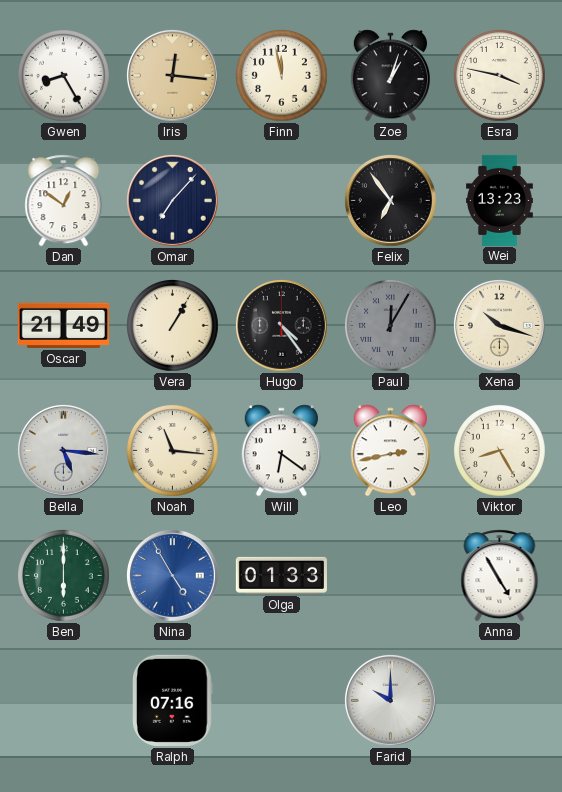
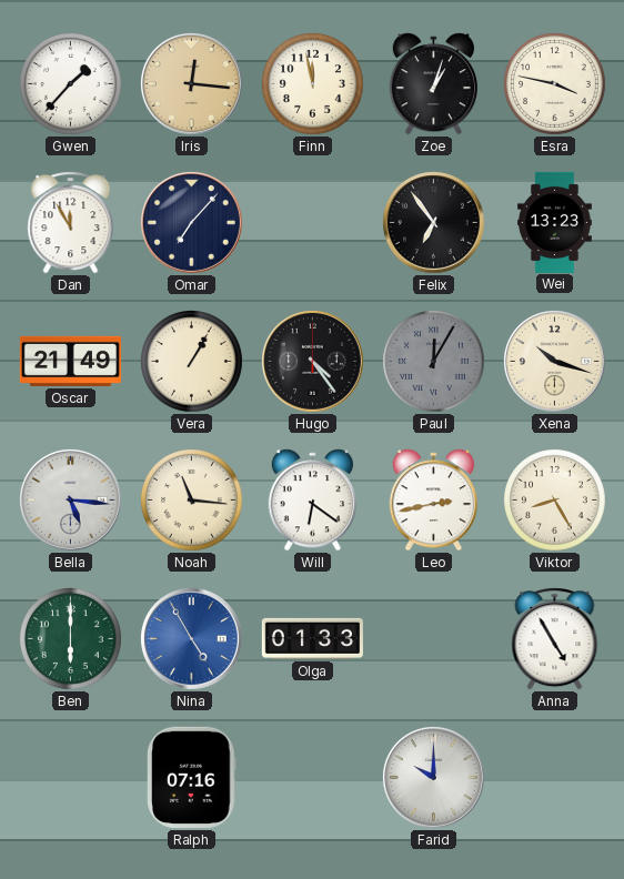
Gwen: 8:25 -> 1:37
Dan: 12:51 -> 11:55
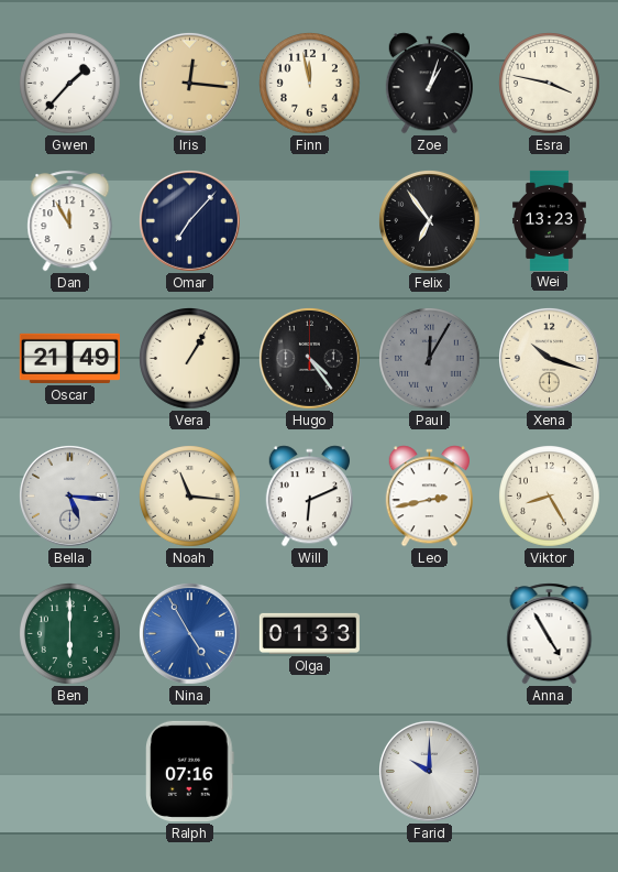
Will: 6:21 -> 6:11
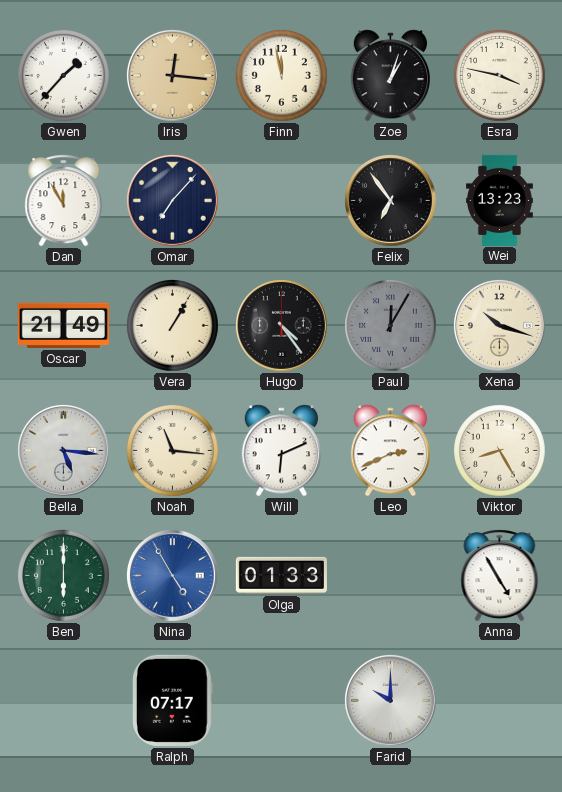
Leo: 2:43 -> 2:41
Ralph: 07:16 -> 07:17
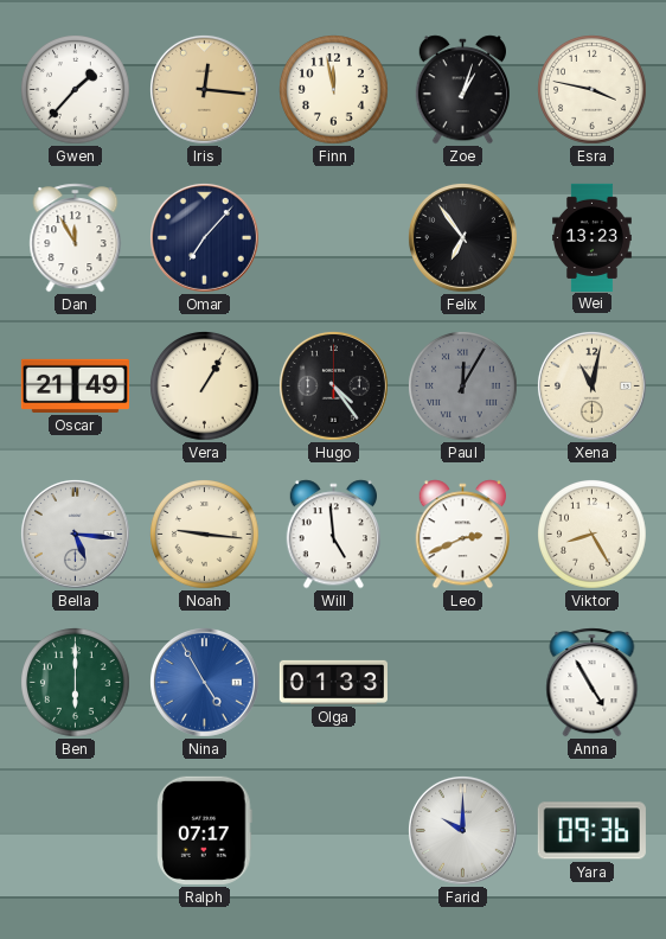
Xena: 10:18 -> 11:02
Noah: 11:16 -> 9:16
Will: 6:11 -> 4:59
Yara: none -> 09:36
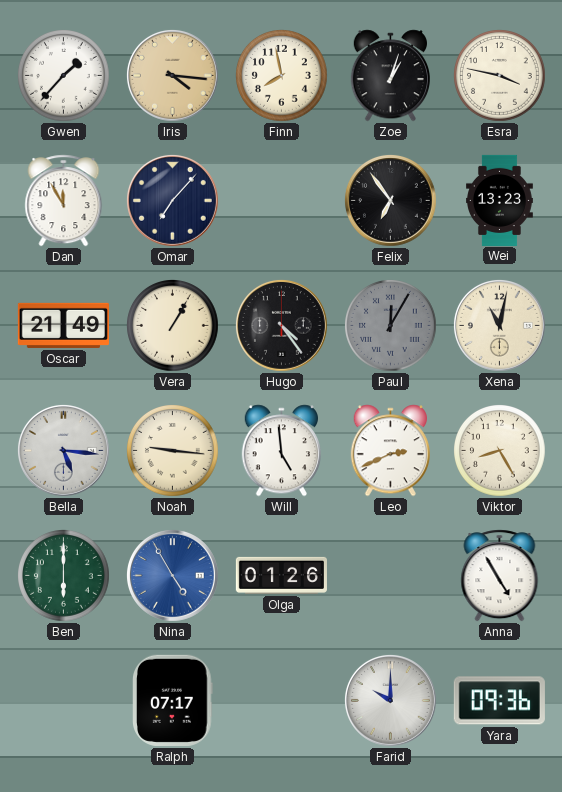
Iris: 12:16 -> 4:16
Finn: 11:58 -> 7:58
Olga: 01:33 -> 01:26
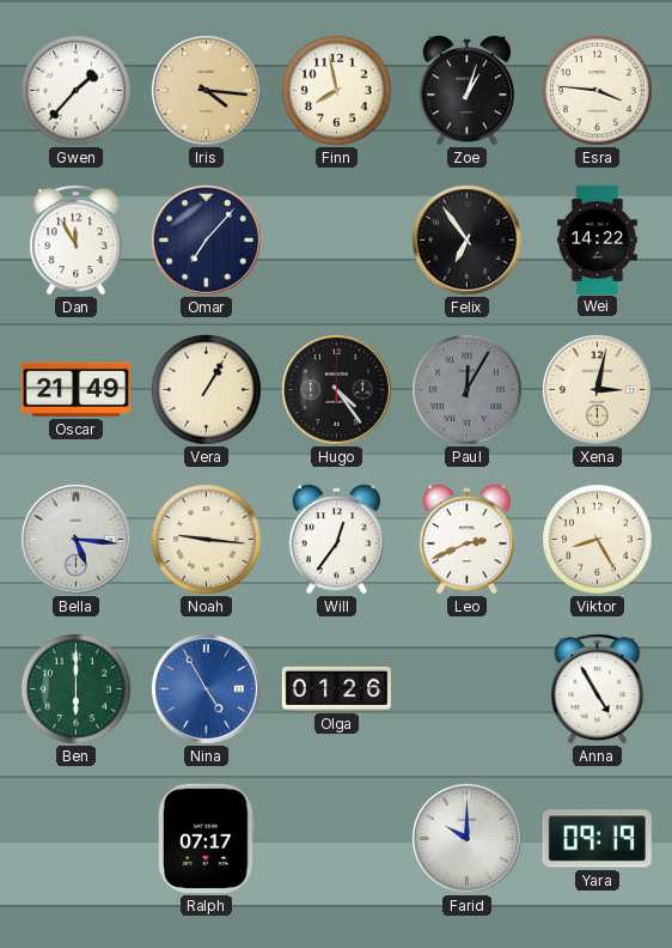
Esra: 3:47 -> 3:46
Wei: 13:23 -> 14:22
Xena: 11:02 -> 3:02
Will: 4:59 -> 12:36
Yara: 09:36 -> 09:19
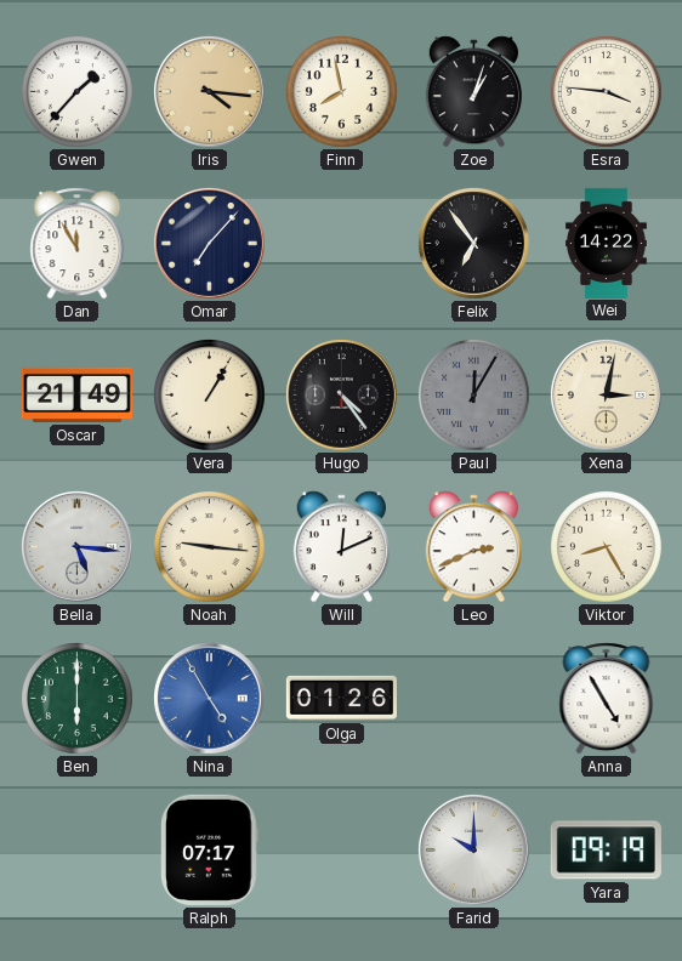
Will: 12:36 -> 12:11
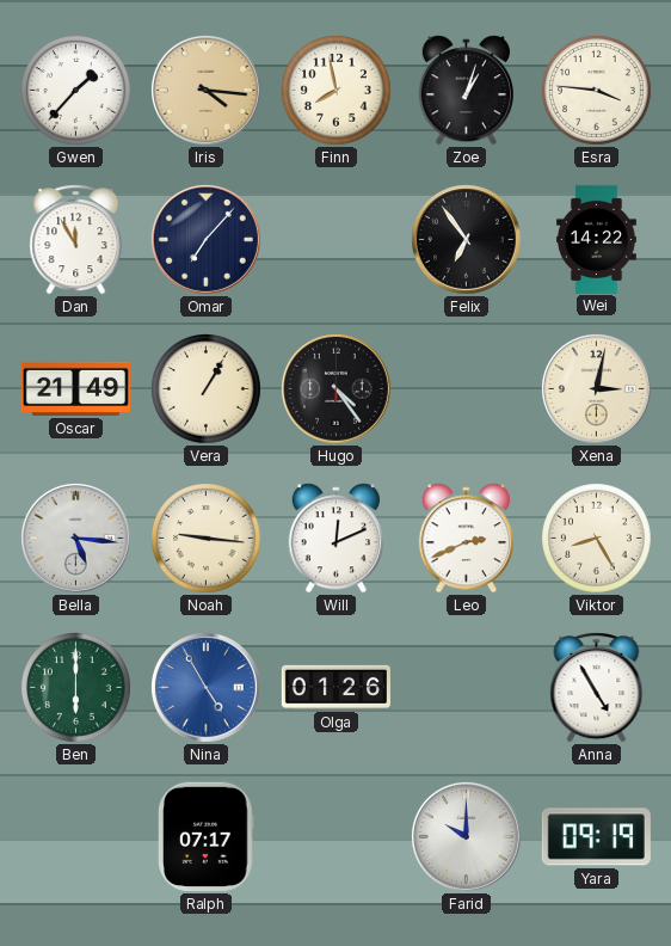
Paul: 12:05 -> none
